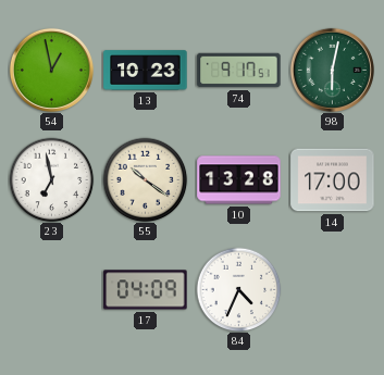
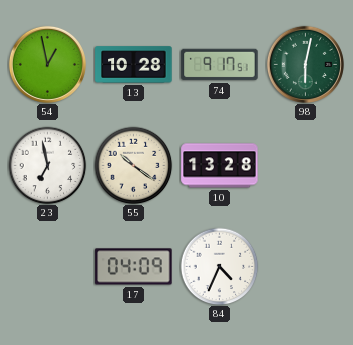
13: 10:23 -> 10:28
14: 17:00 -> none
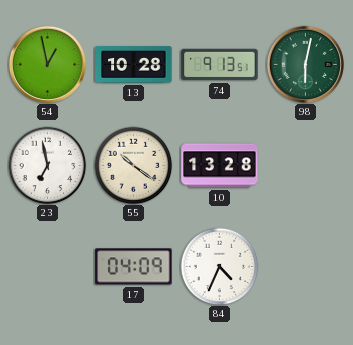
74: 9:17 -> 9:13
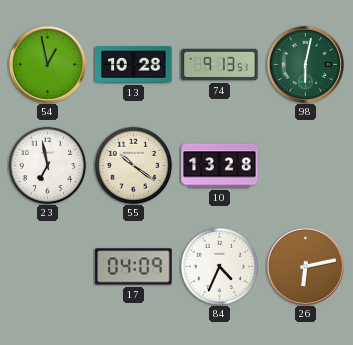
26: none -> 6:13
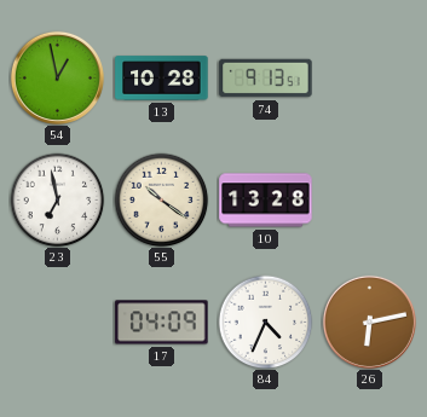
98: 6:02 -> none
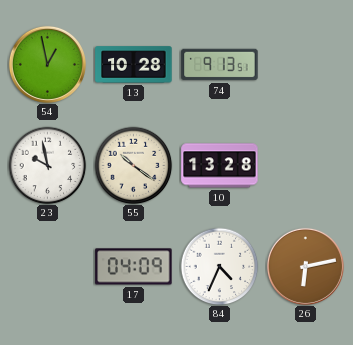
23: 6:58 -> 9:58
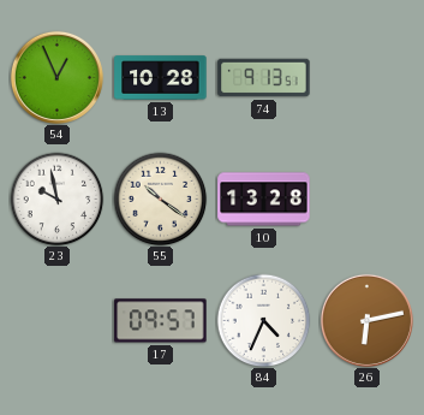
54: 12:58 -> 12:56
17: 04:09 -> 09:57
